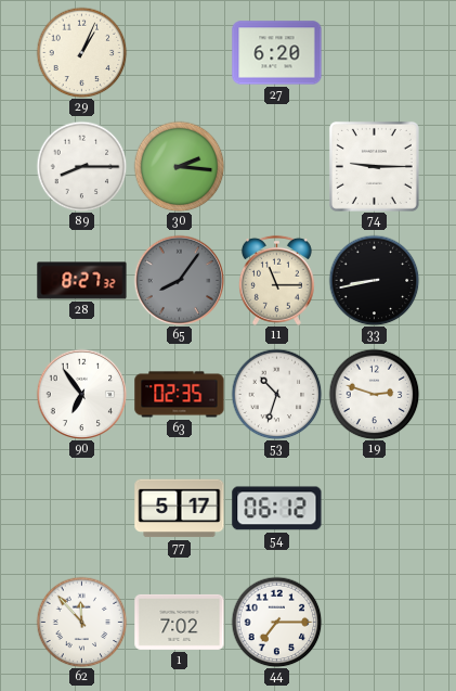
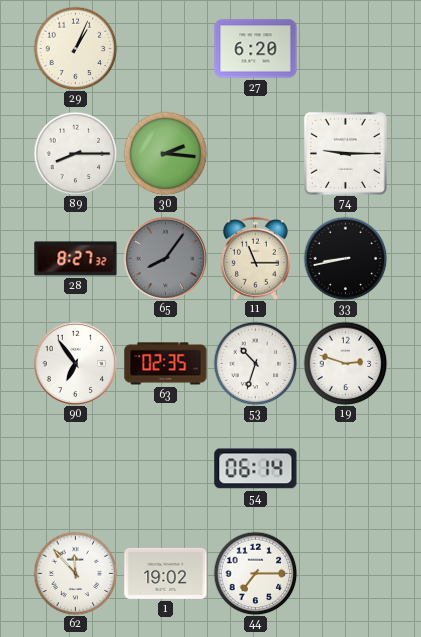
77: 5:17 -> none
54: 06:12 -> 06:14
1: 7:02 -> 19:02
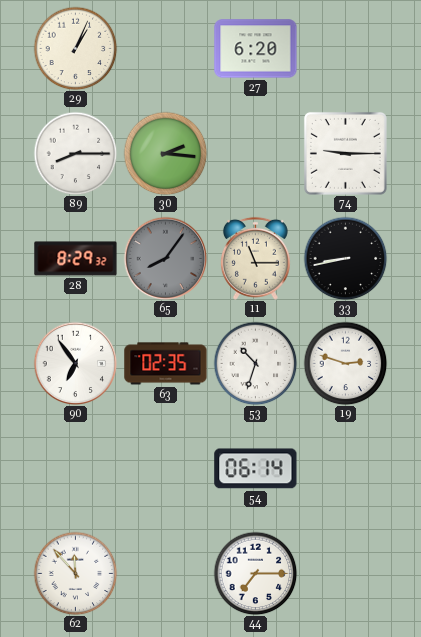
28: 8:27 -> 8:29
1: 19:02 -> none
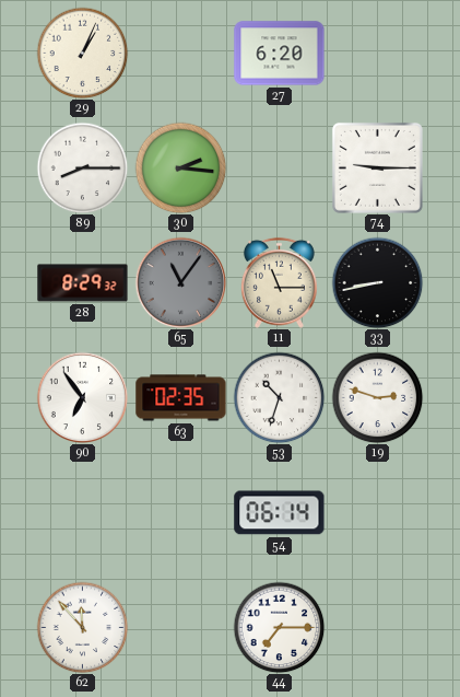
65: 8:06 -> 11:06
